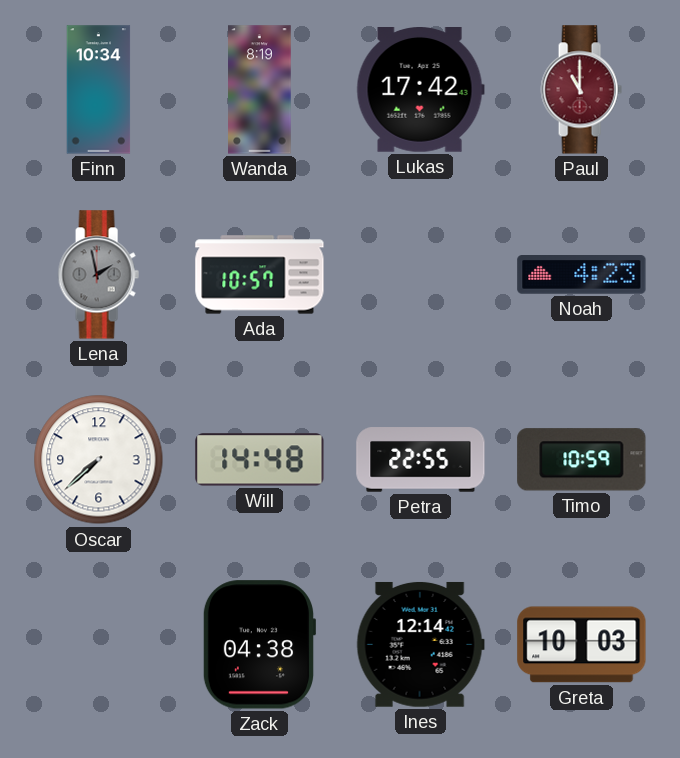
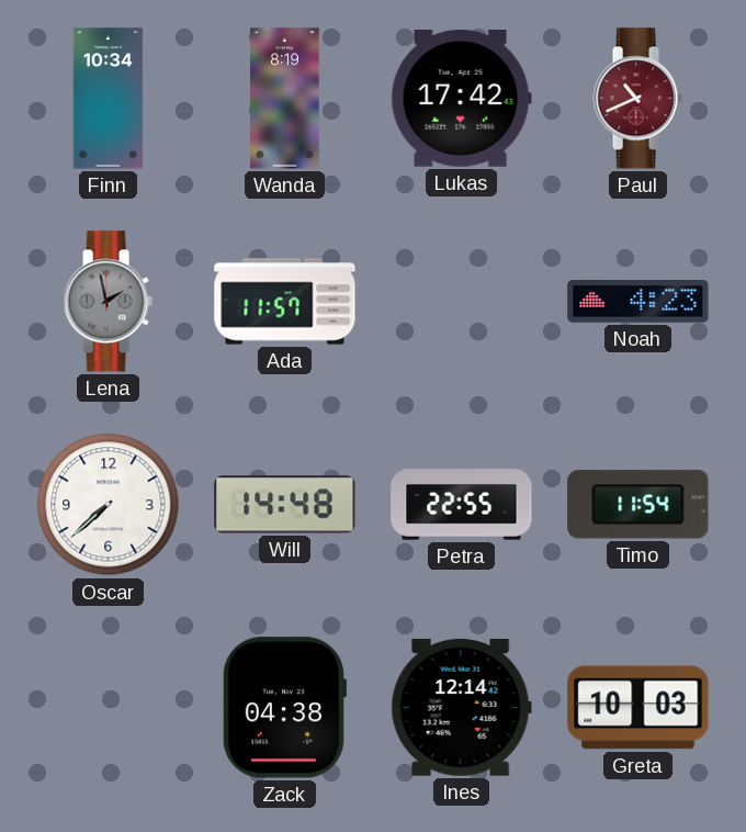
Paul: 11:00 -> 10:41
Ada: 10:57 -> 11:57
Timo: 10:59 -> 11:54
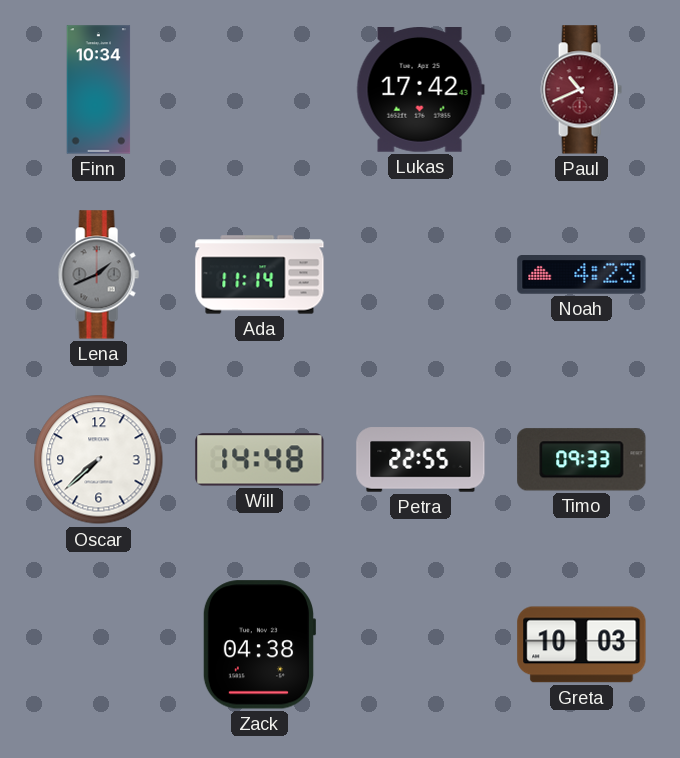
Wanda: 8:19 -> none
Lena: 1:58 -> 1:41
Ada: 11:57 -> 11:14
Timo: 11:54 -> 09:33
Ines: 12:14 -> none
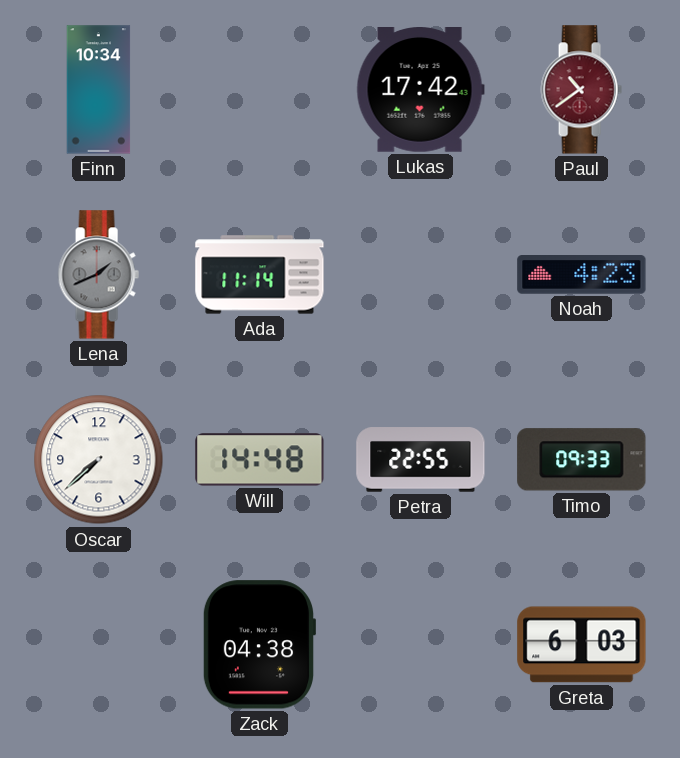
Paul: 10:41 -> 10:39
Greta: 10:03 -> 6:03
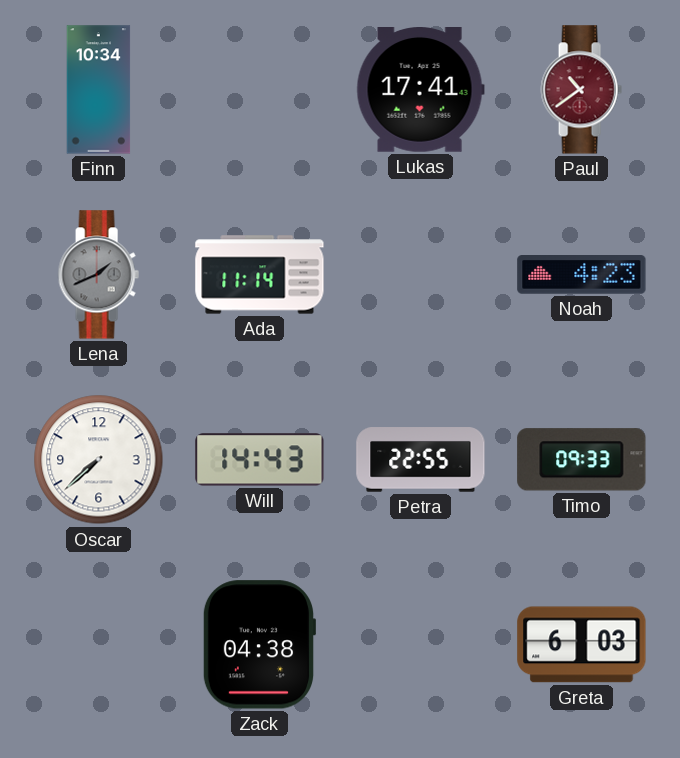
Lukas: 17:42 -> 17:41
Will: 14:48 -> 14:43
